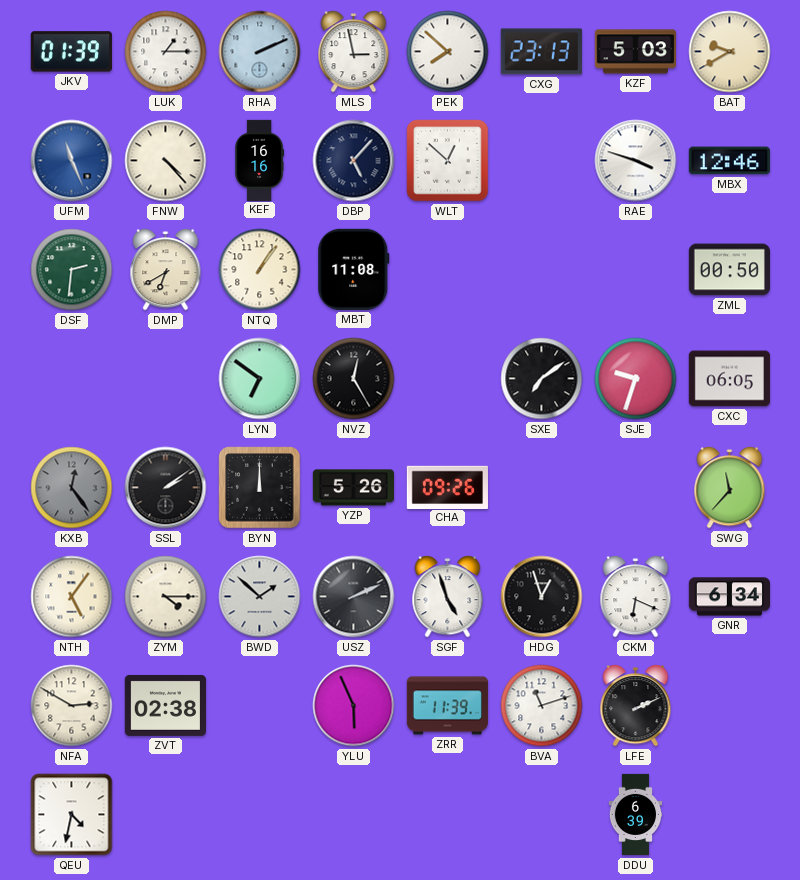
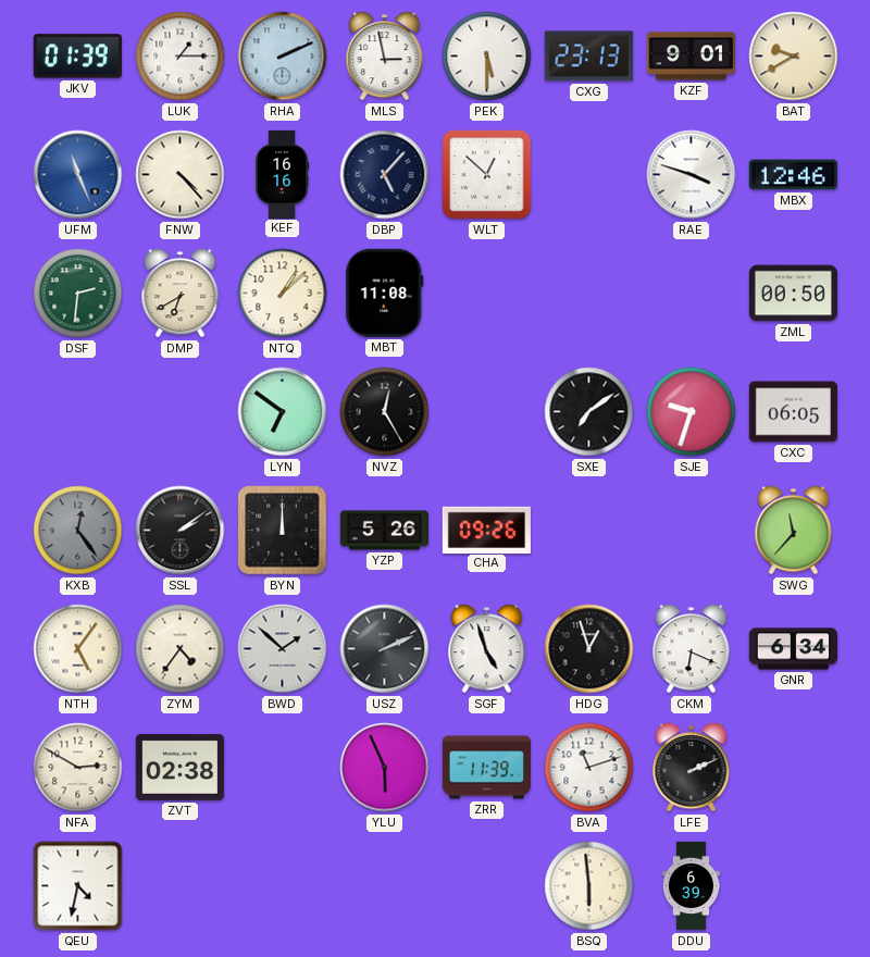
PEK: 7:52 -> 5:30
KZF: 5:03 -> 9:01
NTQ: 1:06 -> 1:08
ZYM: 4:15 -> 4:36
BSQ: none -> 5:59
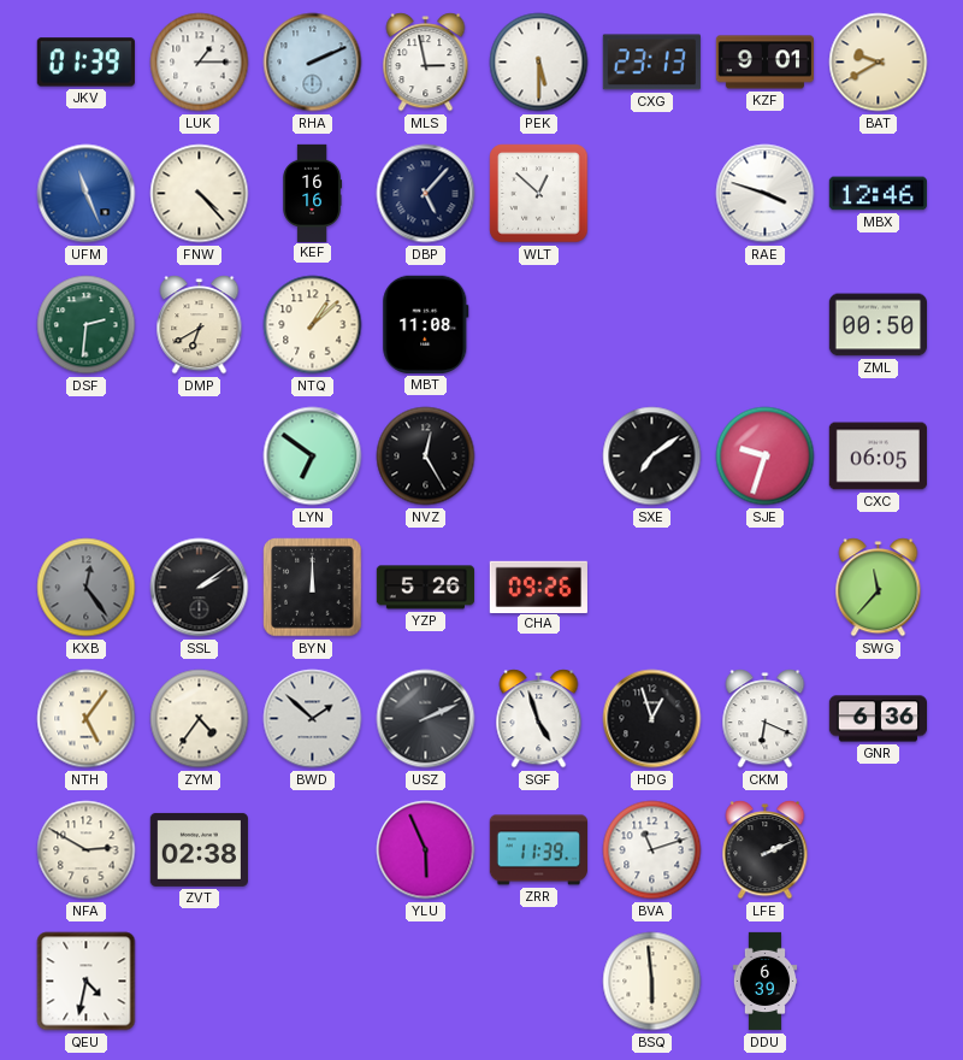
GNR: 6:34 -> 6:36
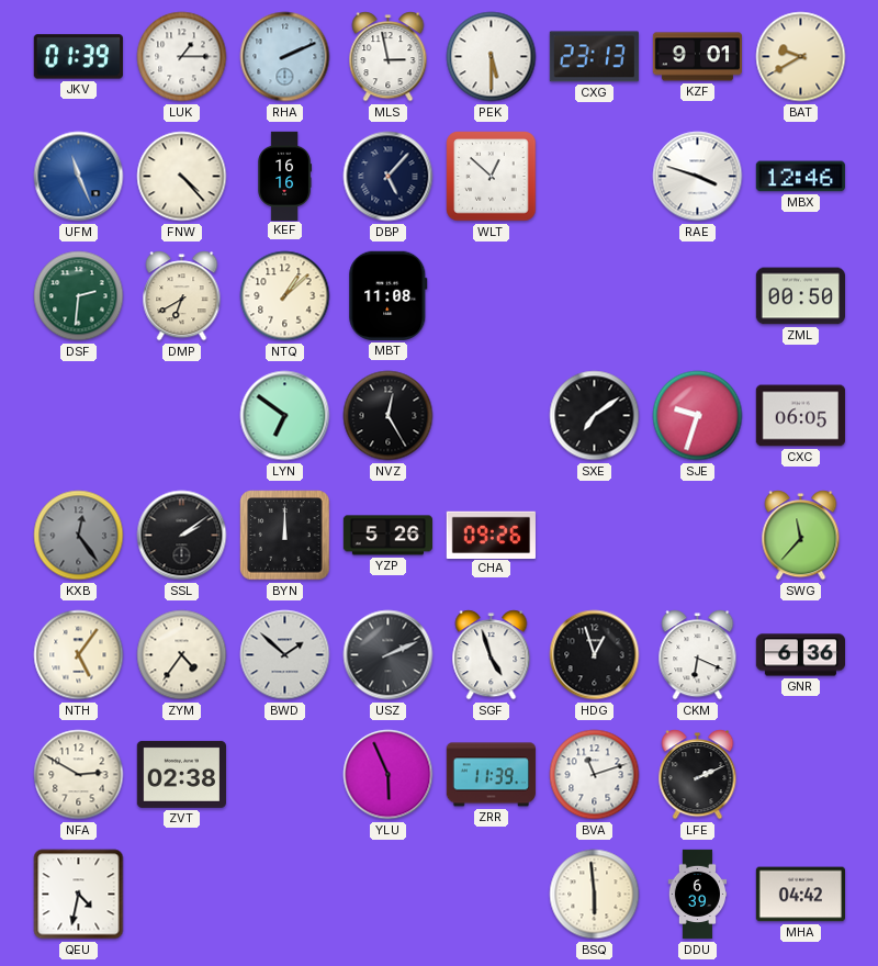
MHA: none -> 04:42
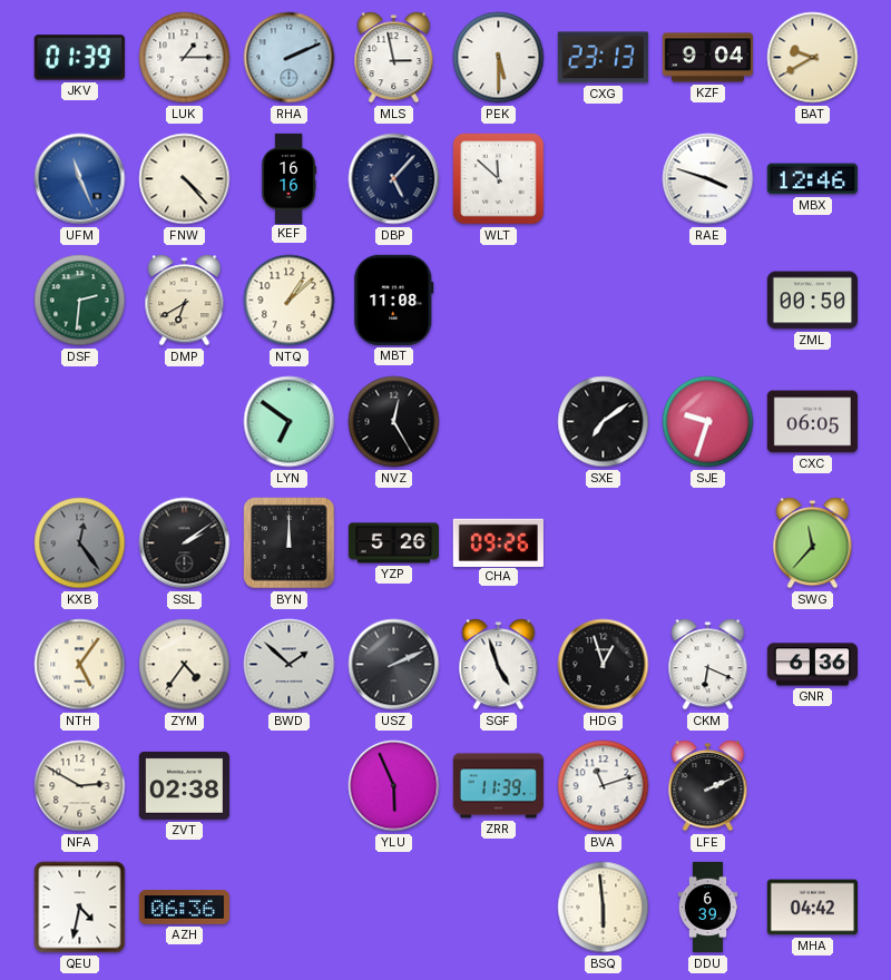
KZF: 9:01 -> 9:04
WLT: 12:52 -> 11:52
AZH: none -> 06:36
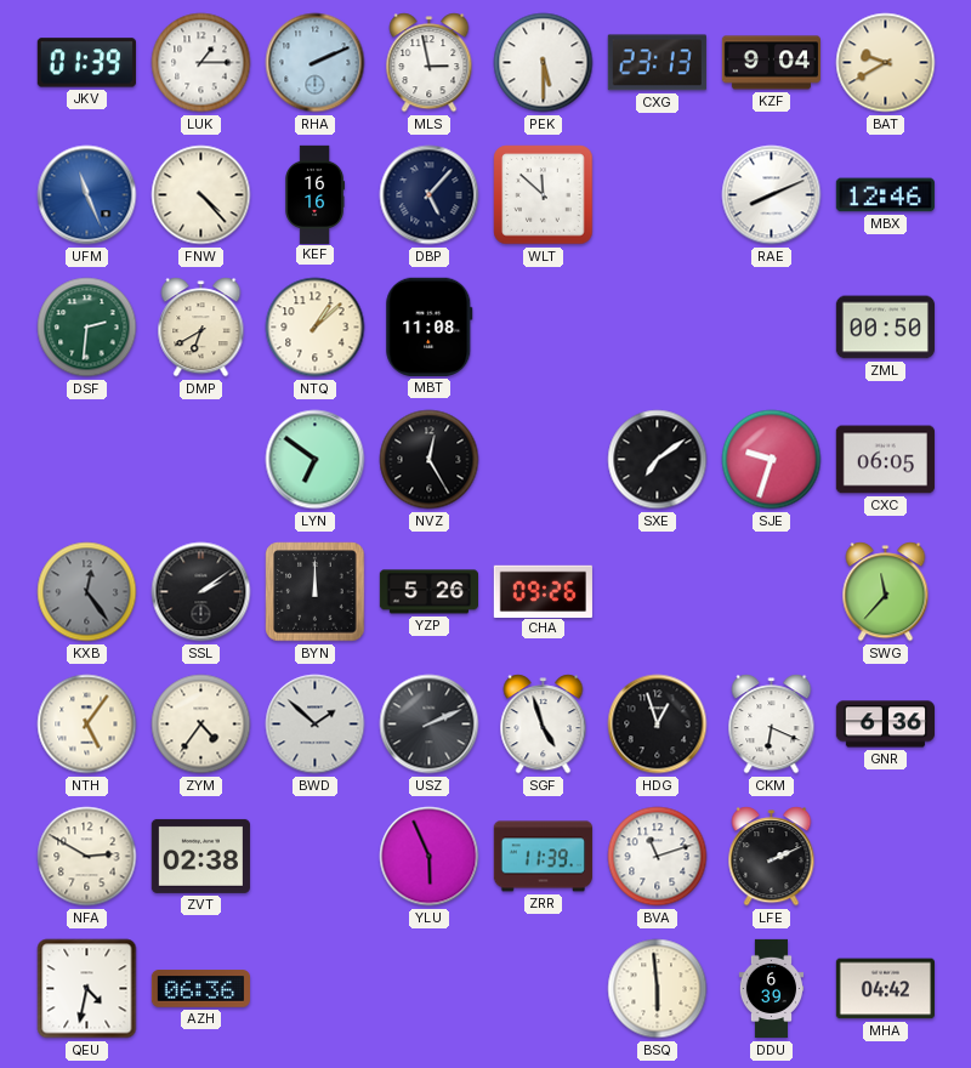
RAE: 3:48 -> 8:11
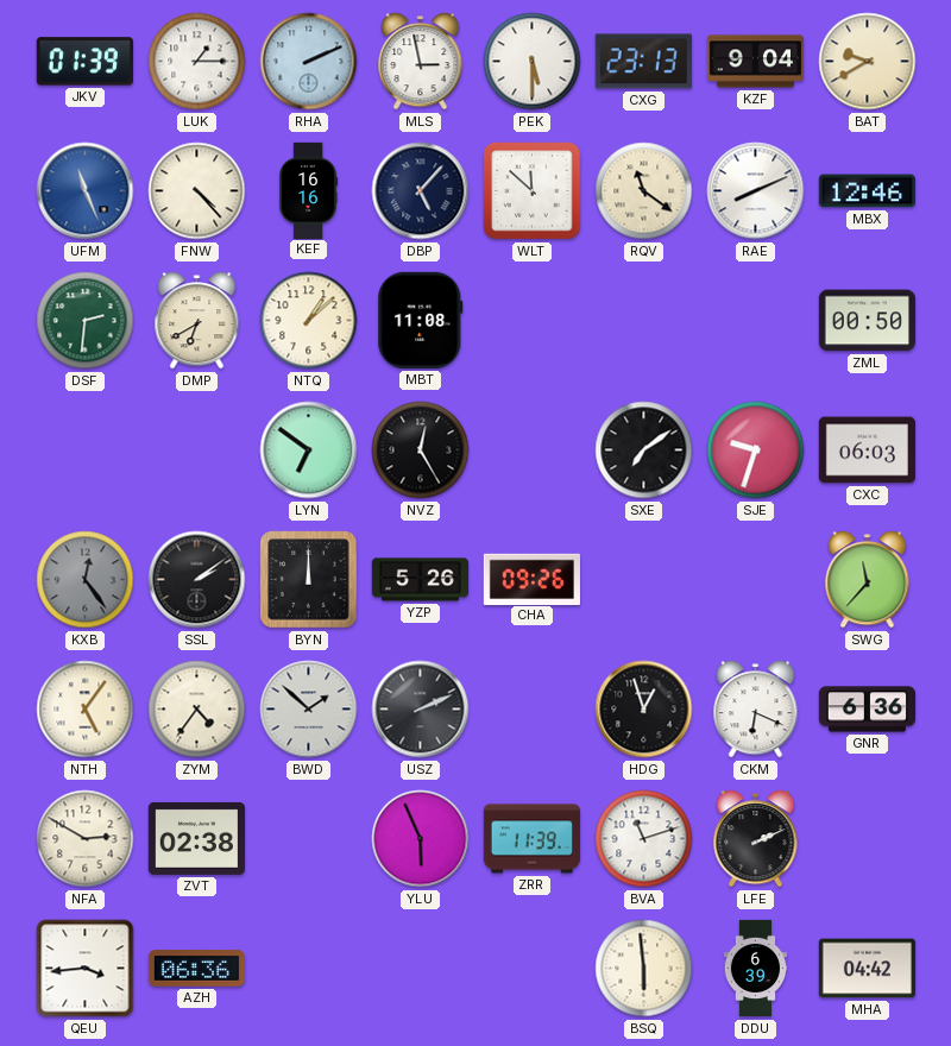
RQV: none -> 11:21
CXC: 06:05 -> 06:03
SGF: 4:57 -> none
QEU: 4:32 -> 3:44
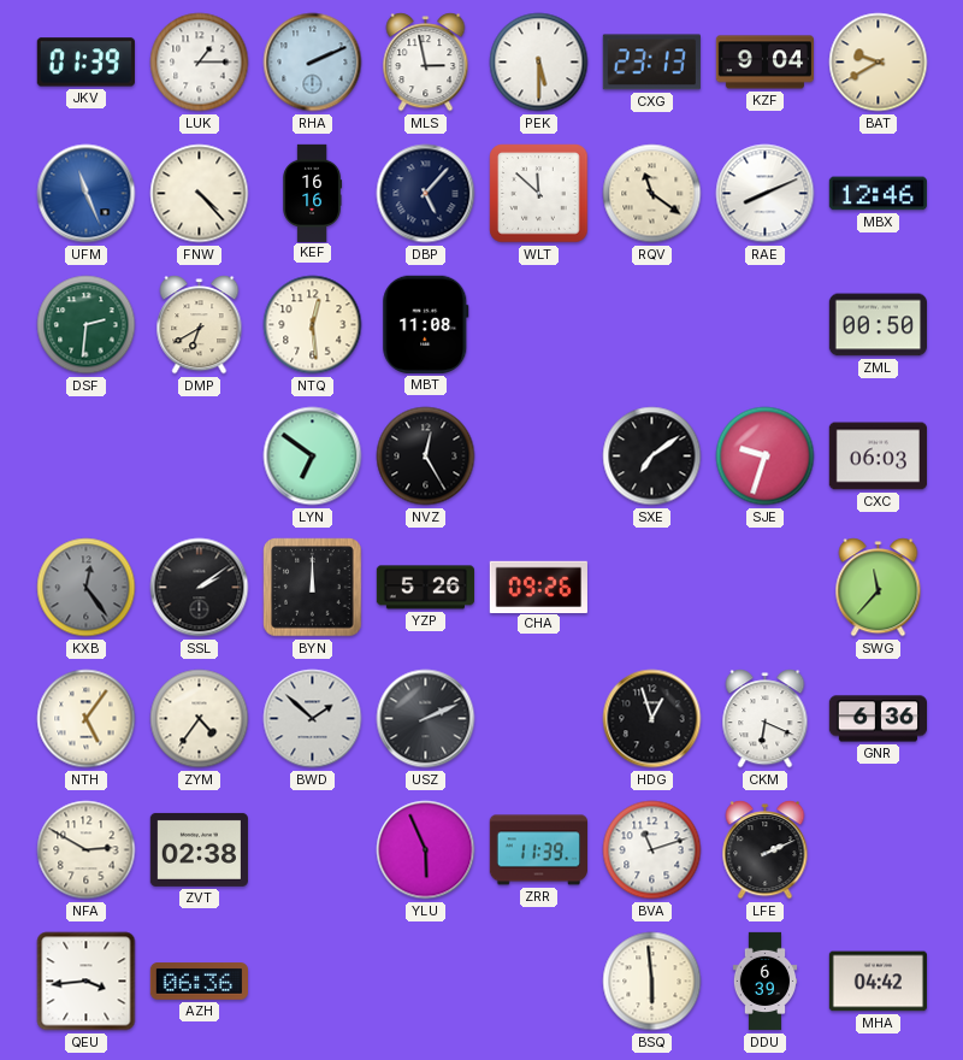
NTQ: 1:08 -> 12:29
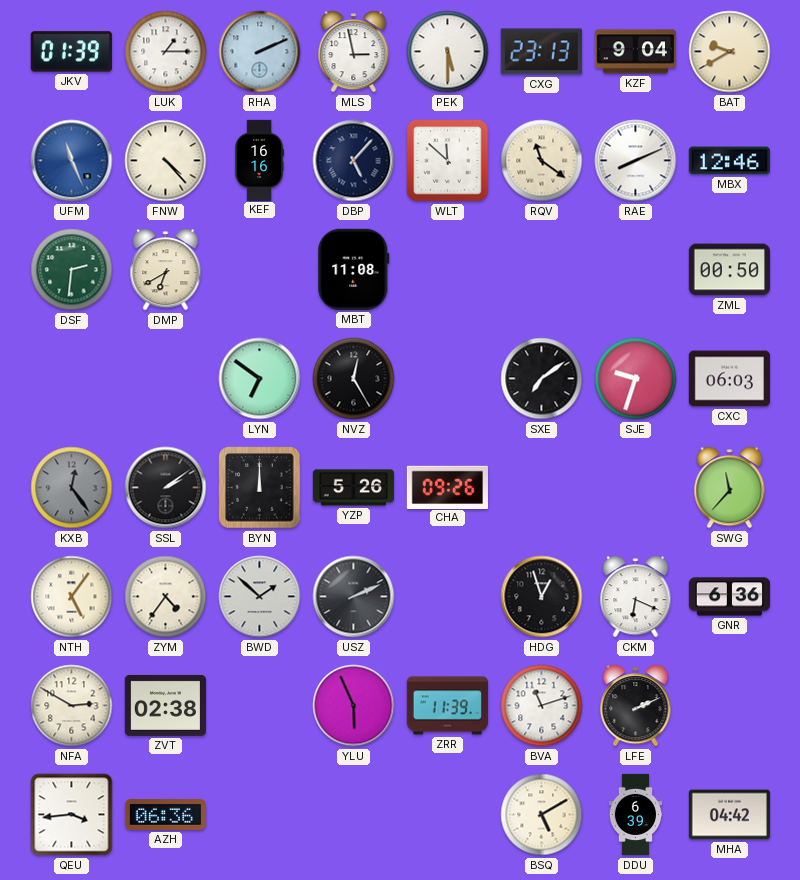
NTQ: 12:29 -> none
BSQ: 5:59 -> 5:10
